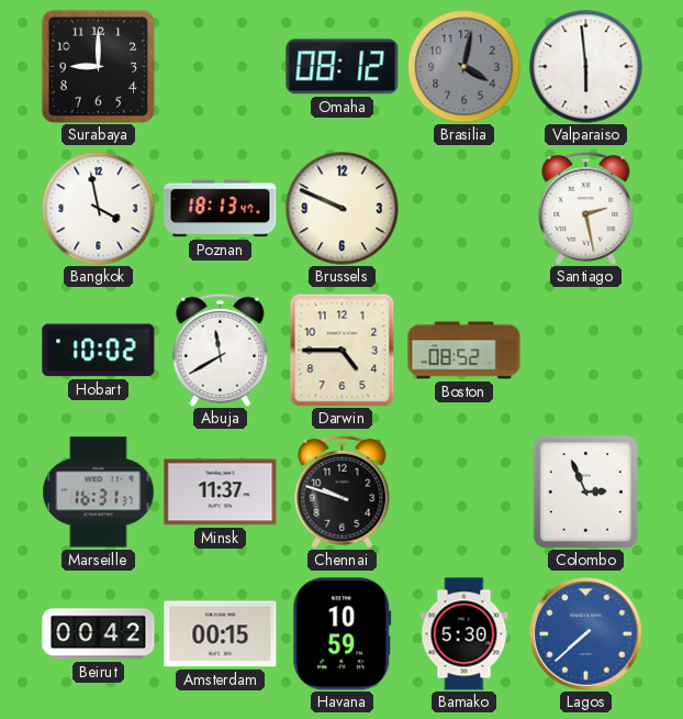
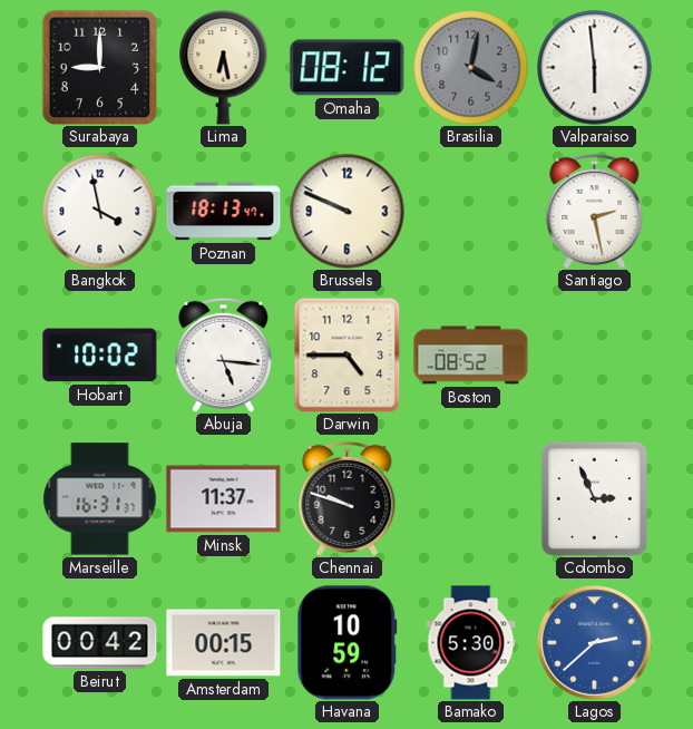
Lima: none -> 6:28
Abuja: 11:40 -> 5:16
Lagos: 7:38 -> 2:38
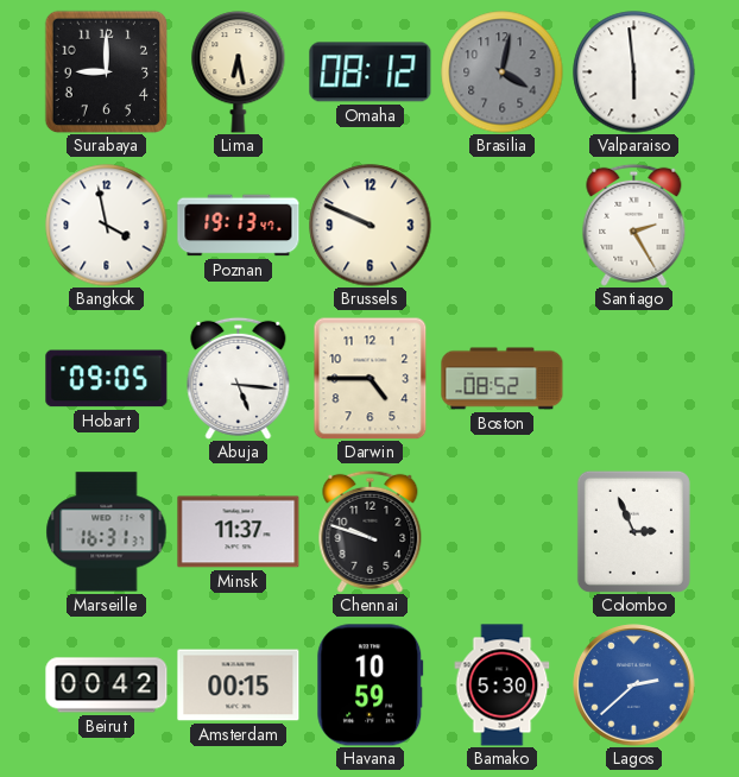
Poznan: 18:13 -> 19:13
Santiago: 2:28 -> 2:25
Hobart: 10:02 -> 09:05
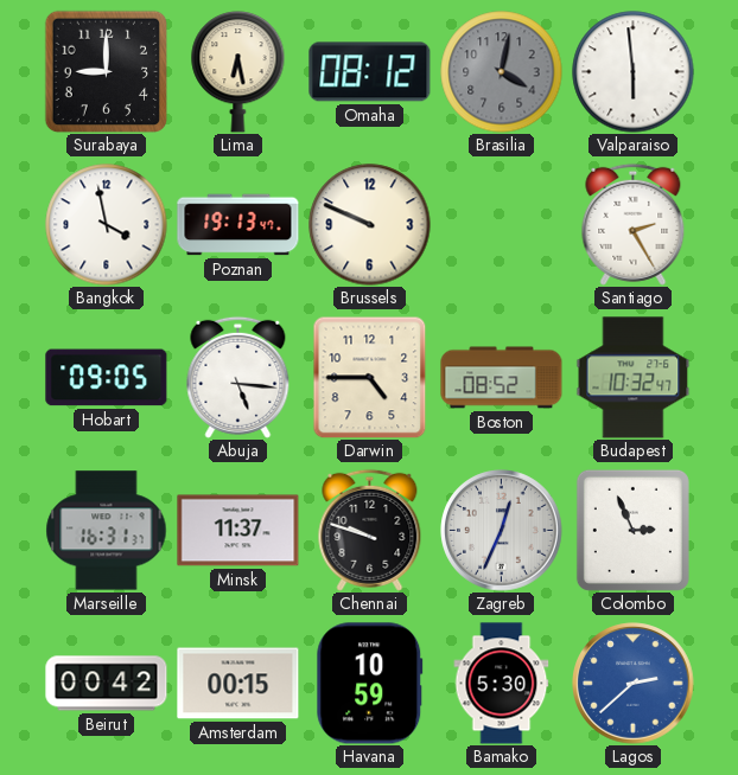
Budapest: none -> 10:32
Zagreb: none -> 12:34
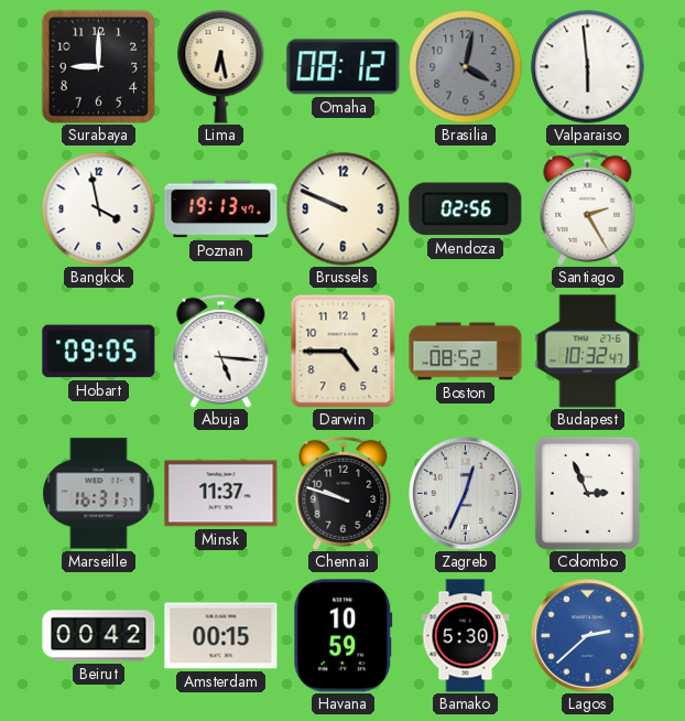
Mendoza: none -> 02:56
